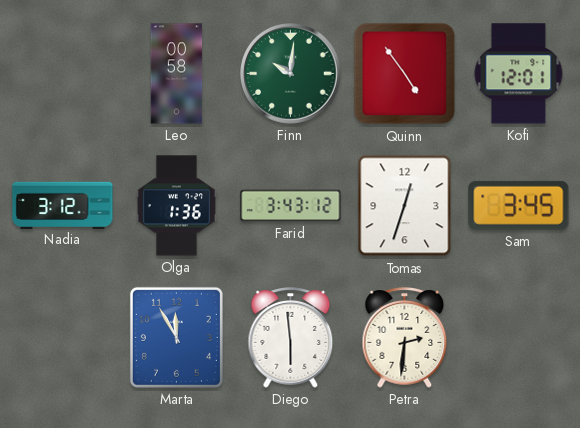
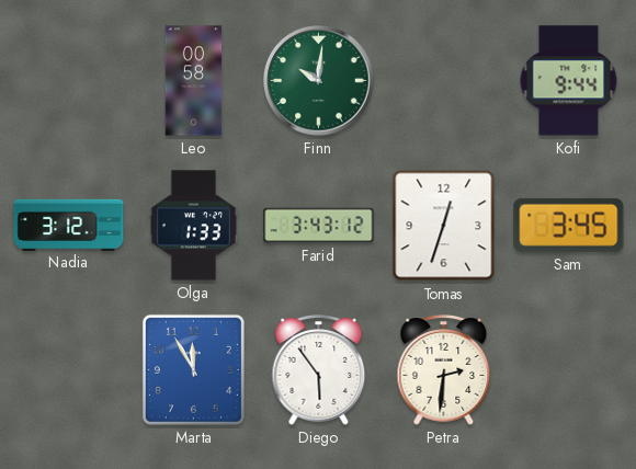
Quinn: 4:54 -> none
Kofi: 12:01 -> 9:44
Olga: 1:36 -> 1:33
Diego: 5:59 -> 5:54
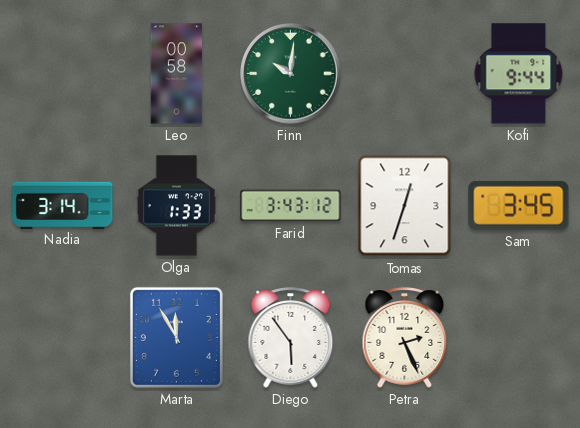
Nadia: 3:12 -> 3:14
Petra: 2:31 -> 2:26
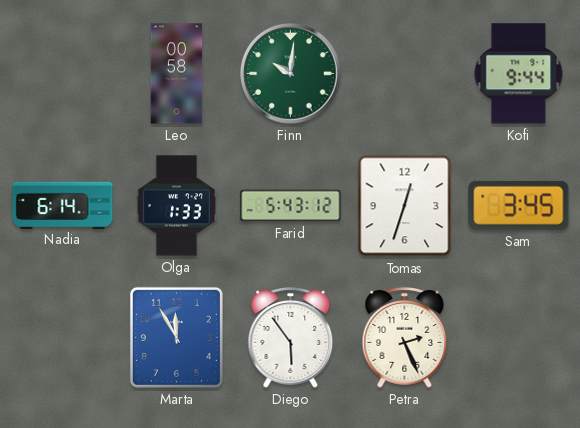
Nadia: 3:14 -> 6:14
Farid: 3:43 -> 5:43
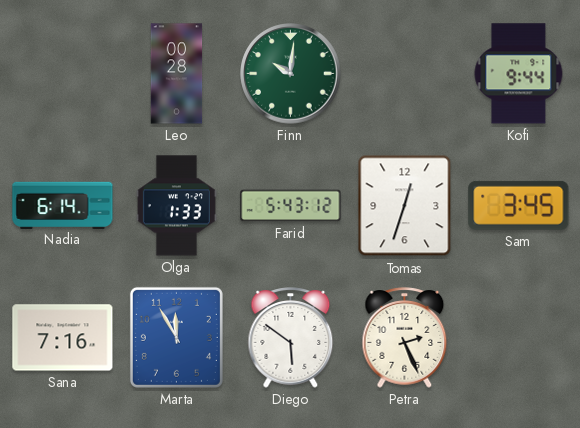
Leo: 00:58 -> 00:28
Sana: none -> 7:16
Diego: 5:54 -> 5:51
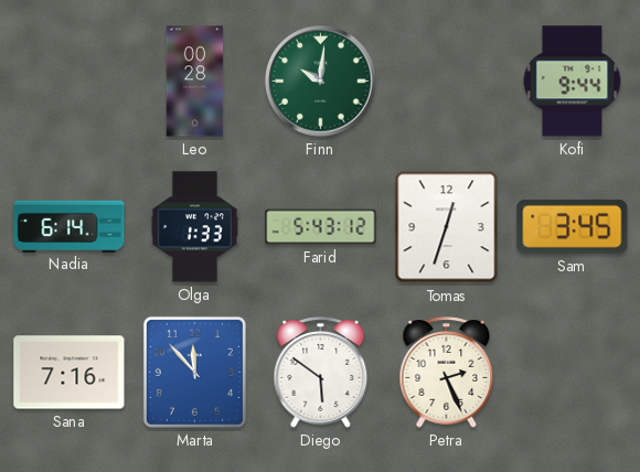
Marta: 11:55 -> 11:53
